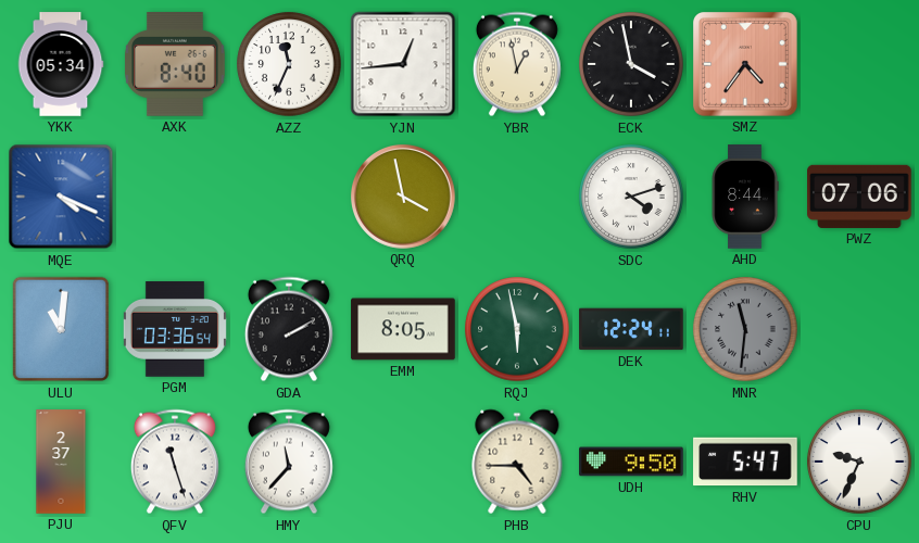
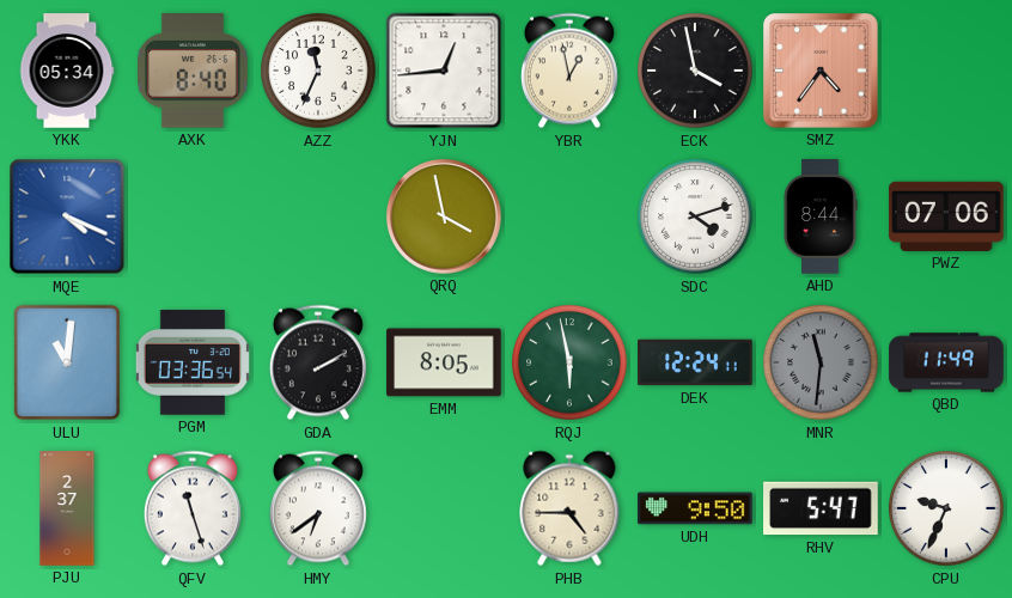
QBD: none -> 11:49
HMY: 11:37 -> 6:39
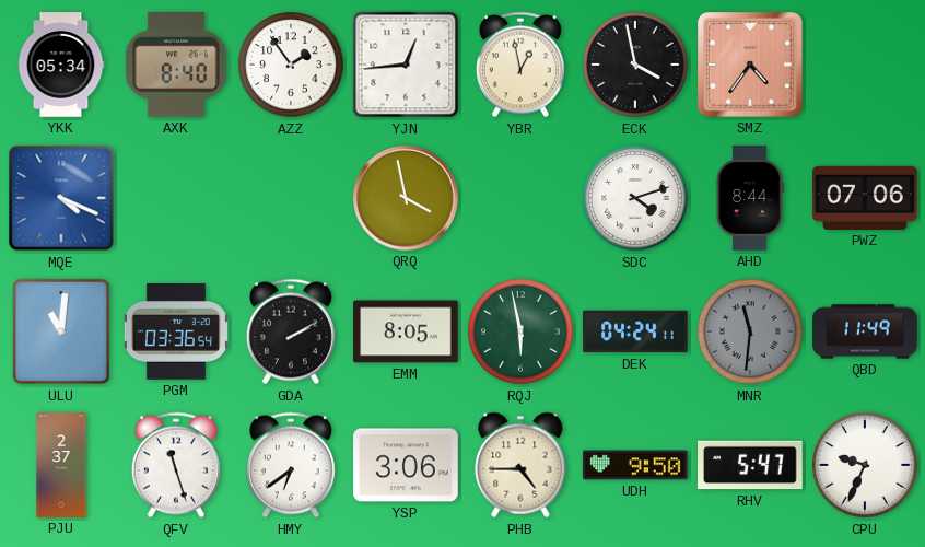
AZZ: 11:34 -> 1:54
DEK: 12:24 -> 04:24
YSP: none -> 3:06
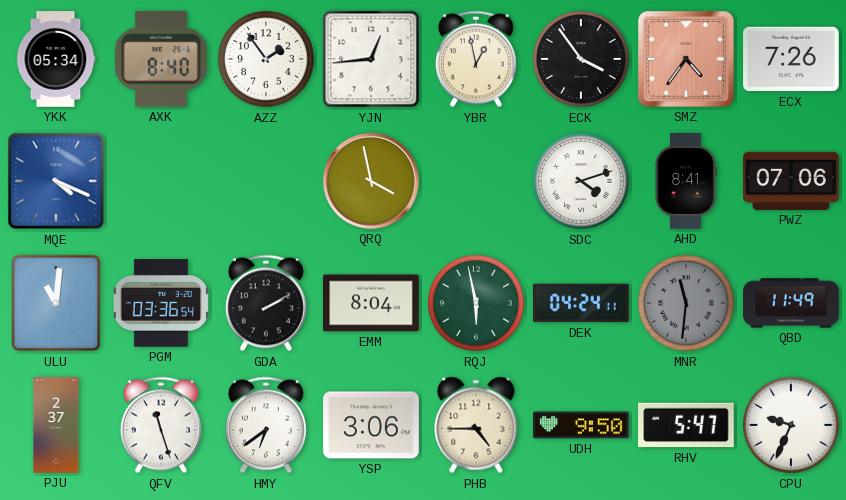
ECK: 3:58 -> 3:54
ECX: none -> 7:26
AHD: 8:44 -> 8:41
EMM: 8:05 -> 8:04
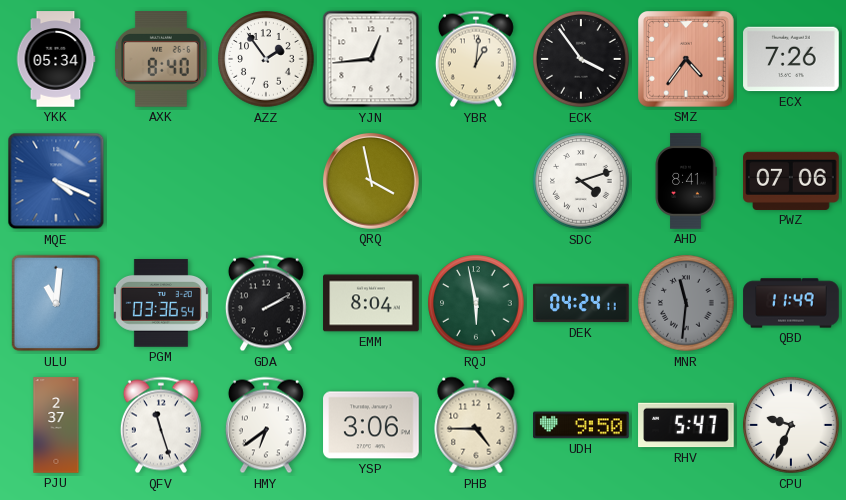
YBR: 12:58 -> 1:01
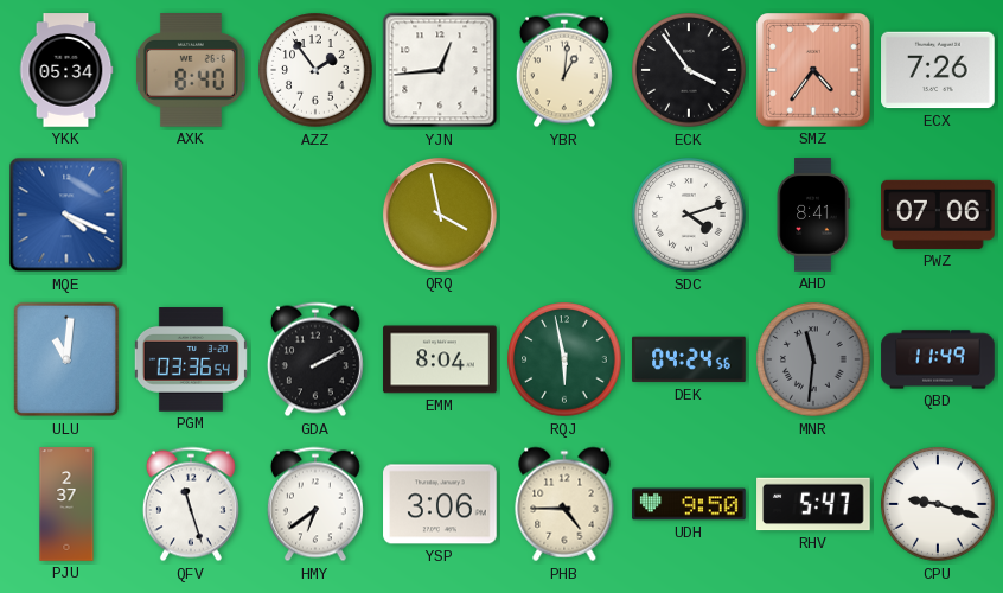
DEK: 04:24:11 -> 04:24:56
CPU: 9:34 -> 9:18
